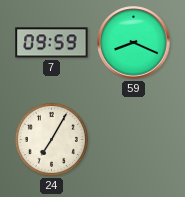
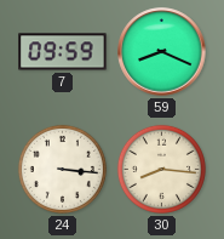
24: 7:05 -> 3:16
30: none -> 8:16
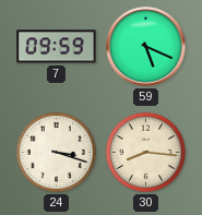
59: 8:19 -> 5:19
24: 3:16 -> 3:18
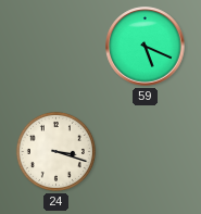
7: 09:59 -> none
30: 8:16 -> none
